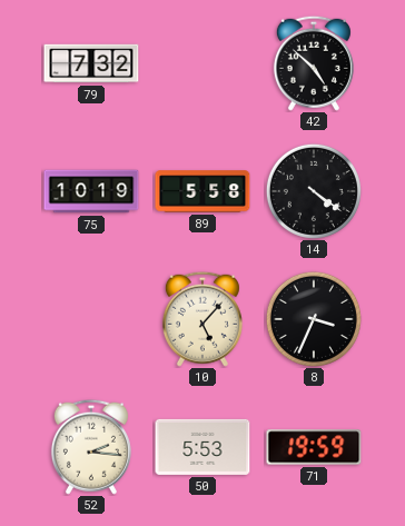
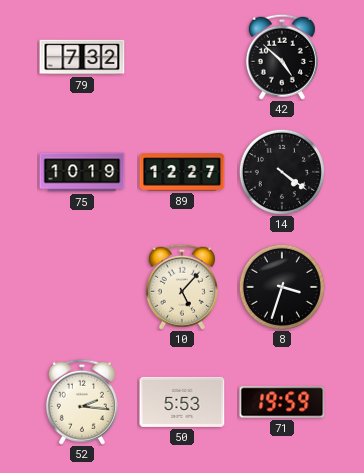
89: 5:58 -> 12:27
8: 3:34 -> 3:33
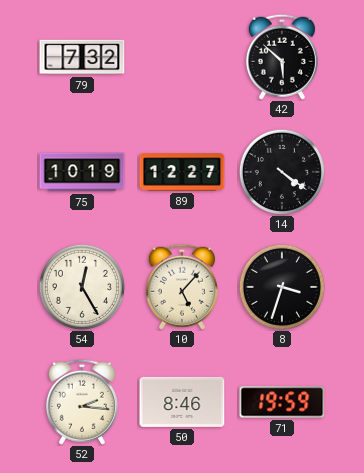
42: 4:52 -> 5:52
54: none -> 12:25
50: 5:53 -> 8:46
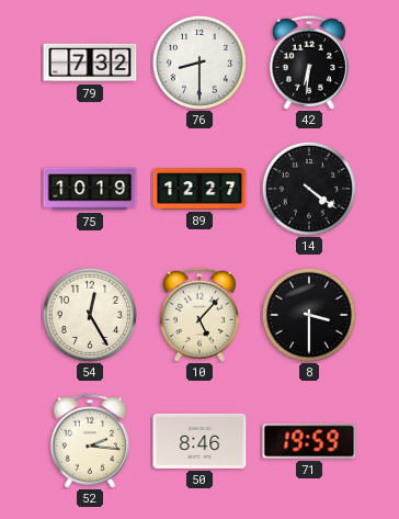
76: none -> 8:30
42: 5:52 -> 6:31
8: 3:33 -> 3:30
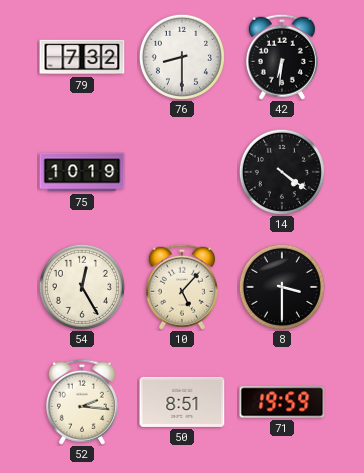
89: 12:27 -> none
50: 8:46 -> 8:51
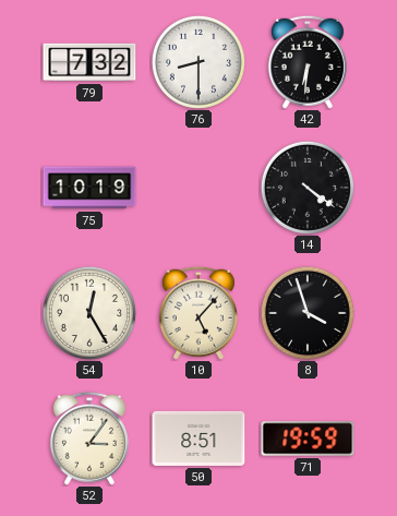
8: 3:30 -> 3:57
52: 2:16 -> 3:06
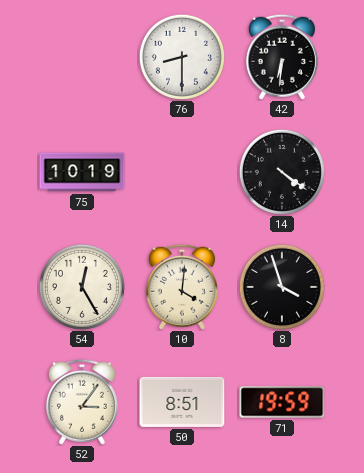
79: 7:32 -> none
10: 5:07 -> 4:01
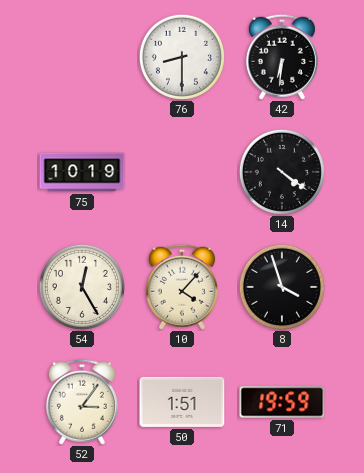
10: 4:01 -> 4:07
50: 8:51 -> 1:51
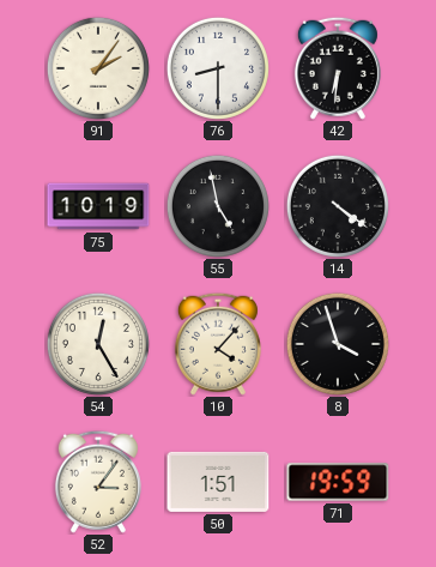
91: none -> 2:06
55: none -> 4:58
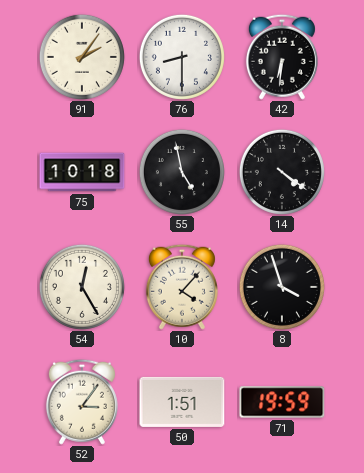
75: 10:19 -> 10:18
